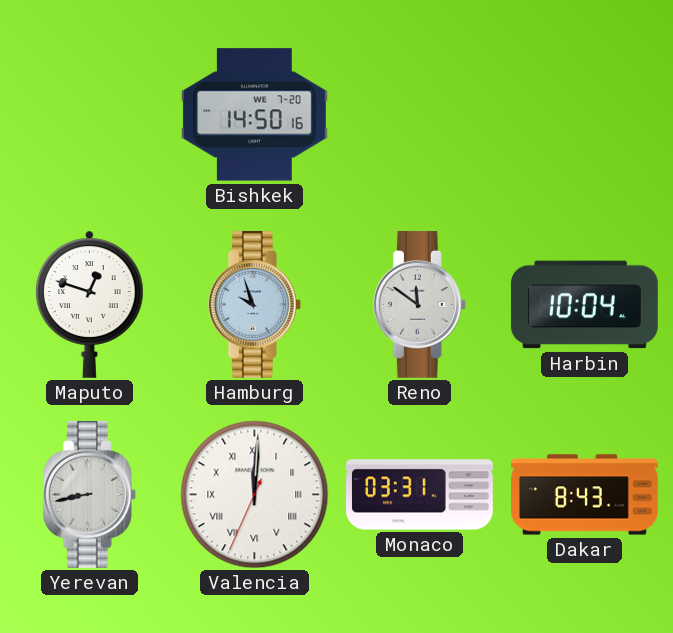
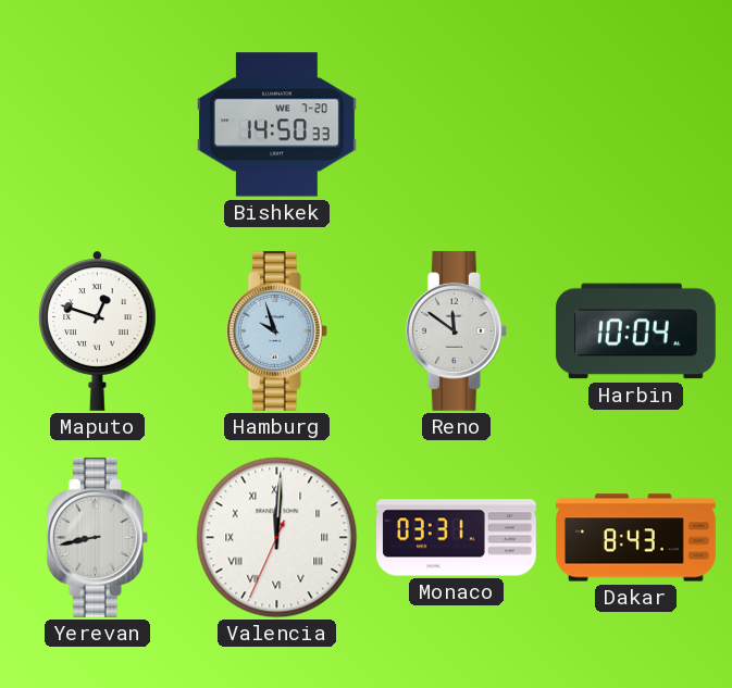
Bishkek: 14:50:16 -> 14:50:33
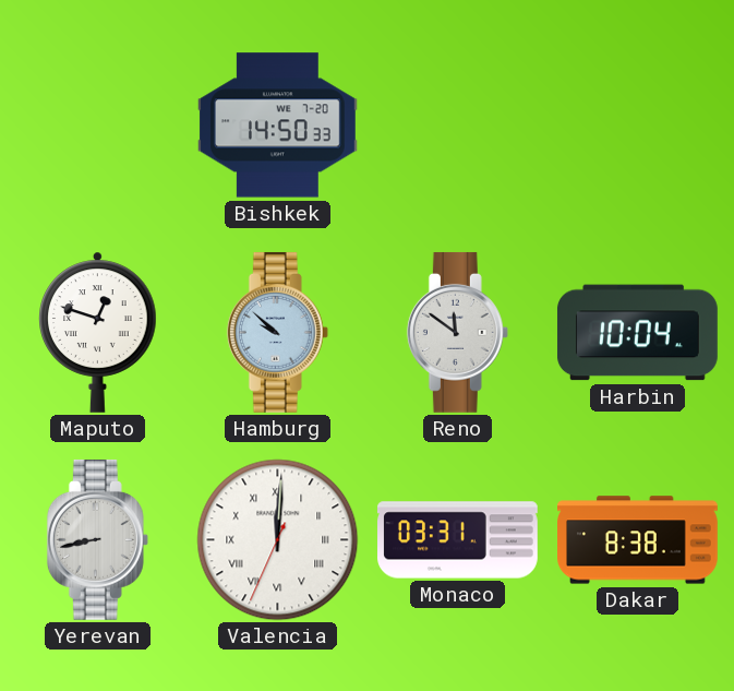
Hamburg: 9:57 -> 9:52
Dakar: 8:43 -> 8:38
